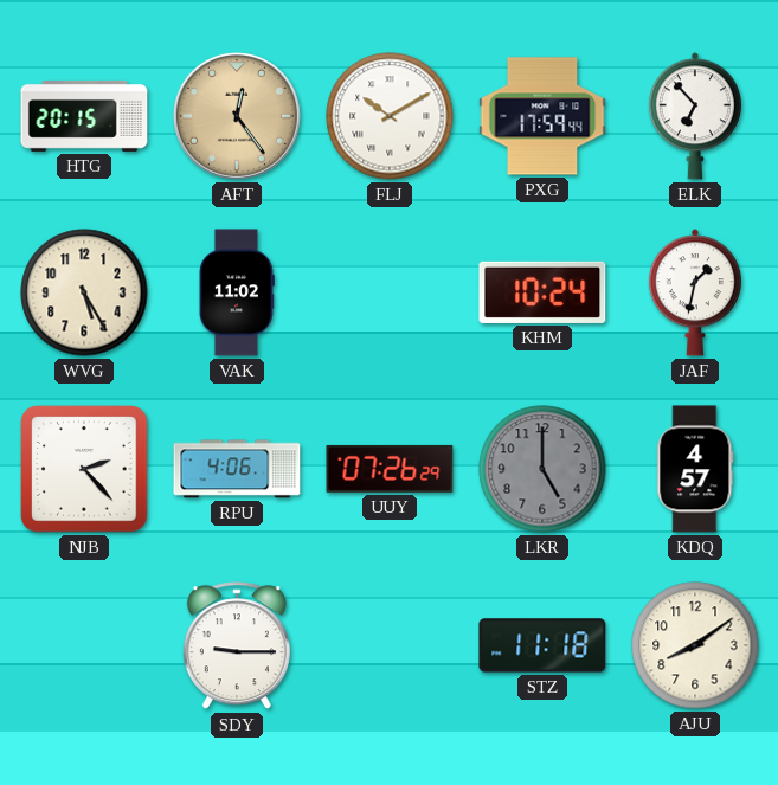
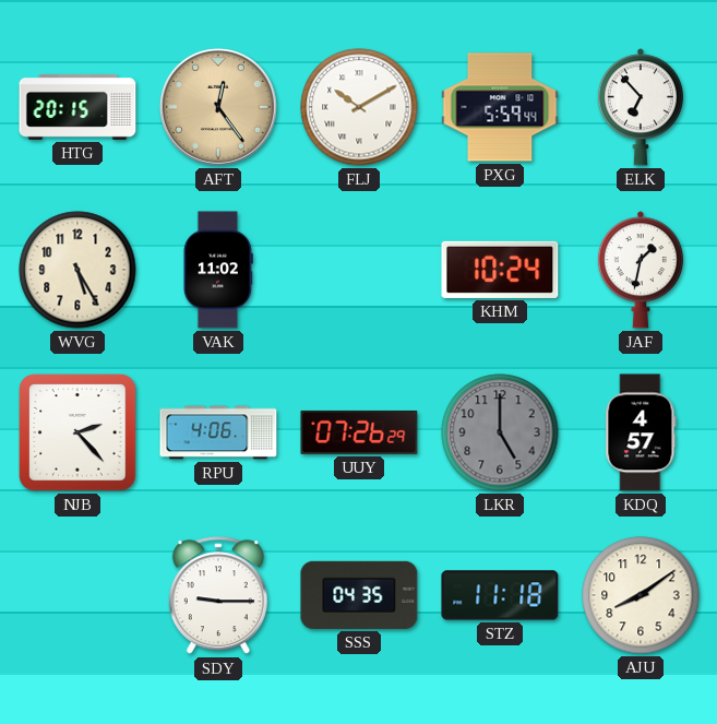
PXG: 17:59 -> 5:59
SSS: none -> 04:35
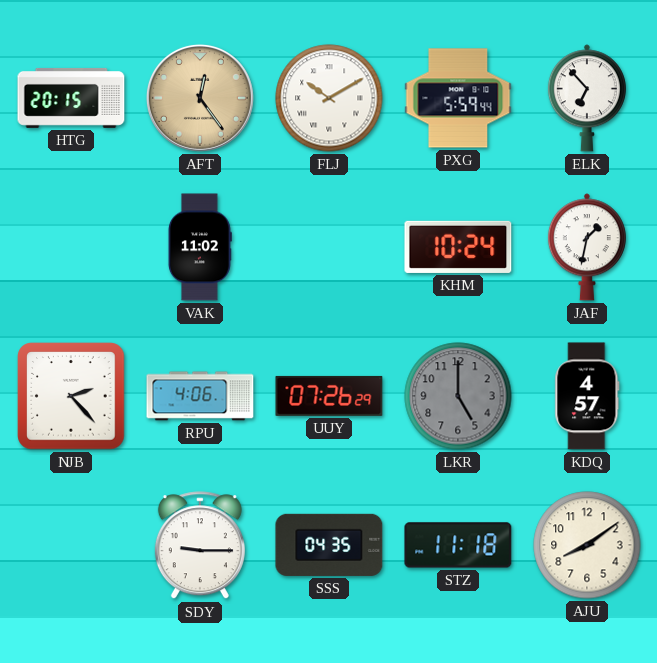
WVG: 5:25 -> none
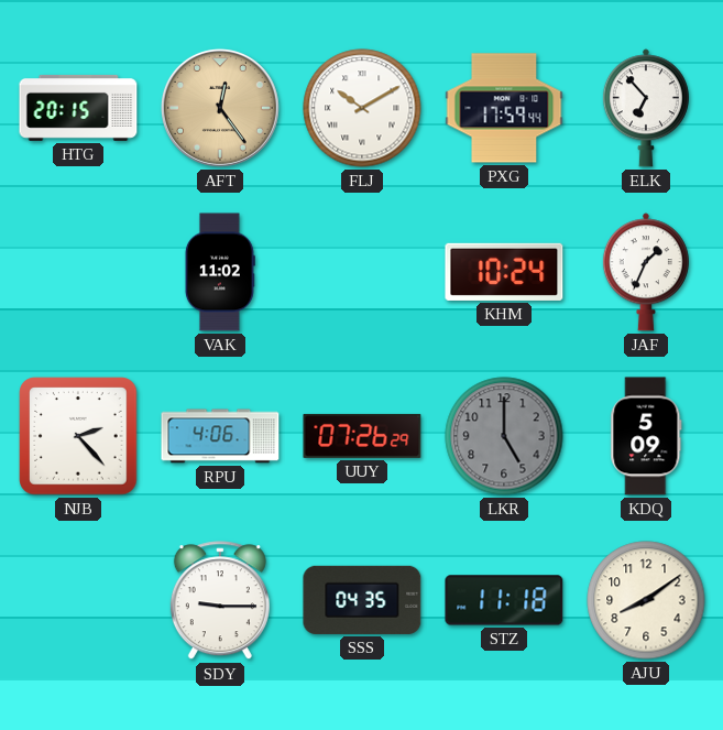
PXG: 5:59 -> 17:59
JAF: 1:32 -> 1:34
KDQ: 4:57 -> 5:09
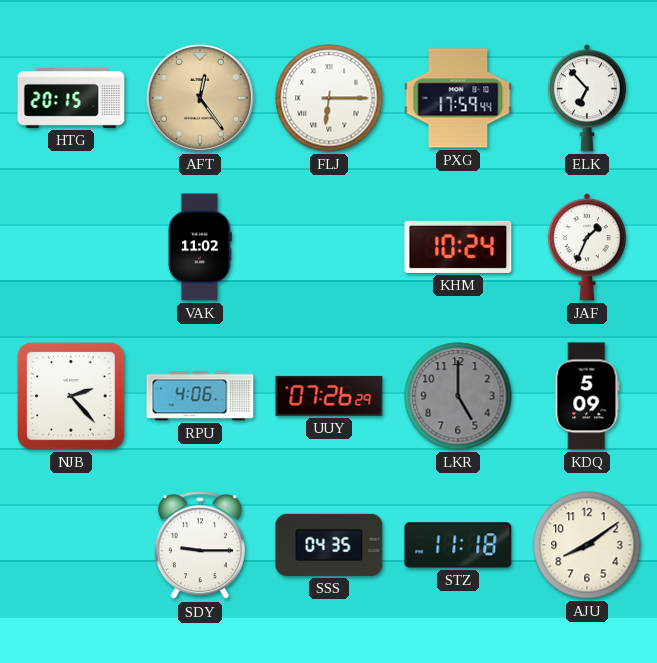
FLJ: 10:10 -> 6:15
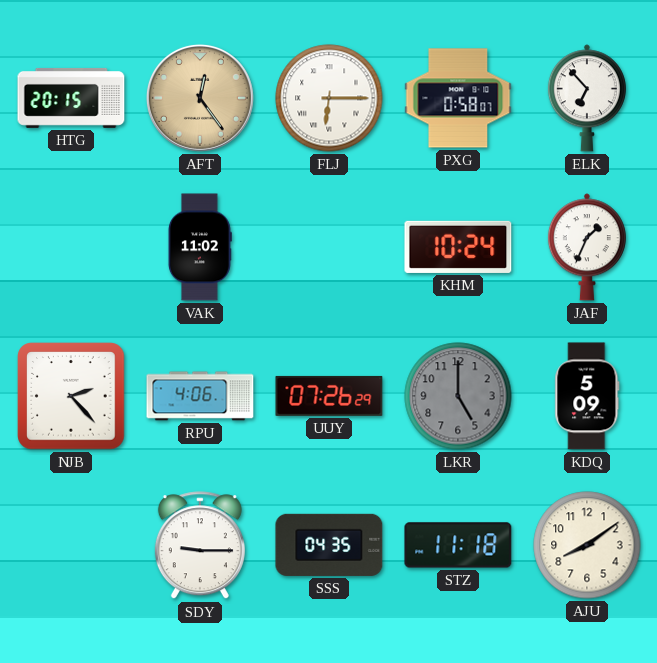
PXG: 17:59 -> 0:58
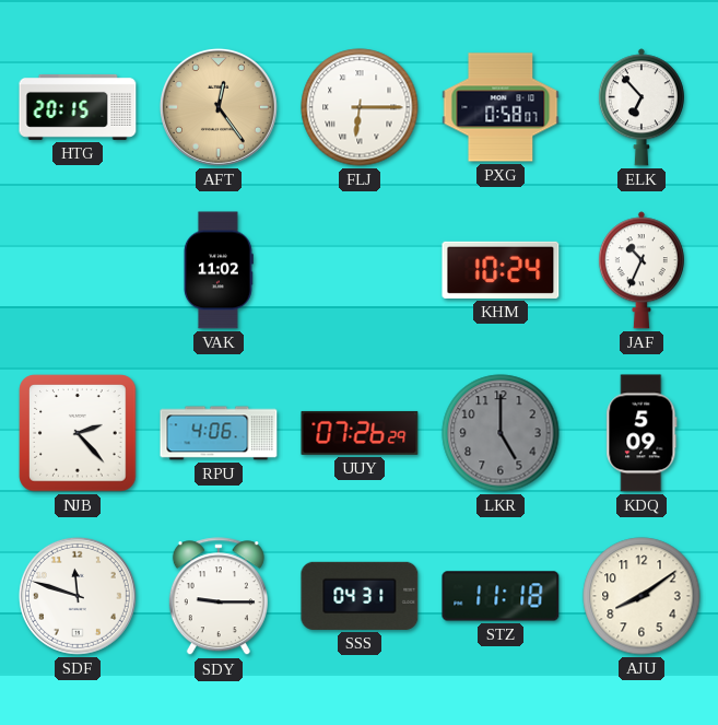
JAF: 1:34 -> 10:34
SDF: none -> 11:48
SSS: 04:35 -> 04:31
